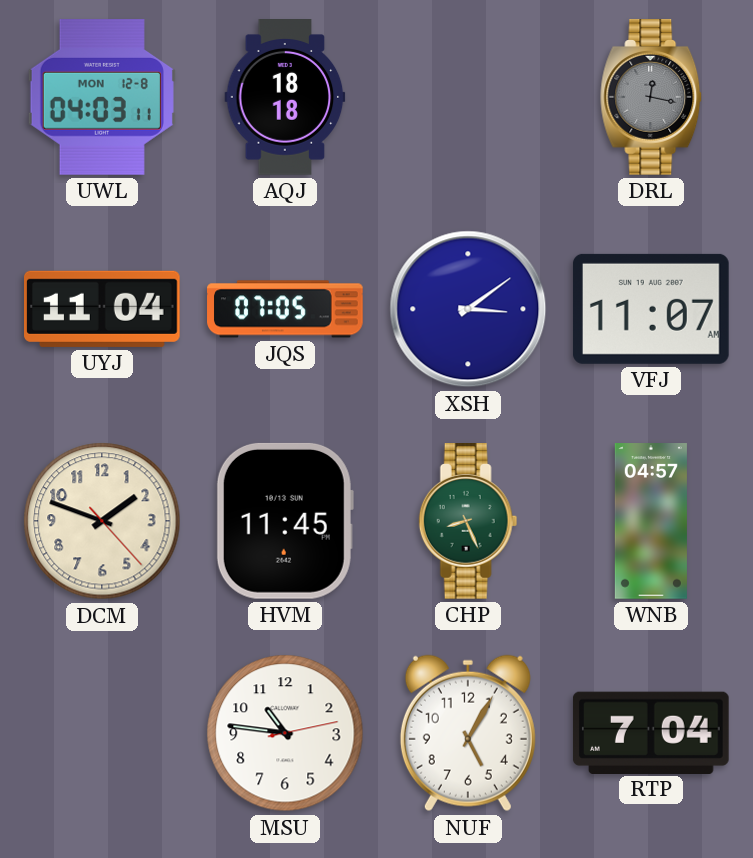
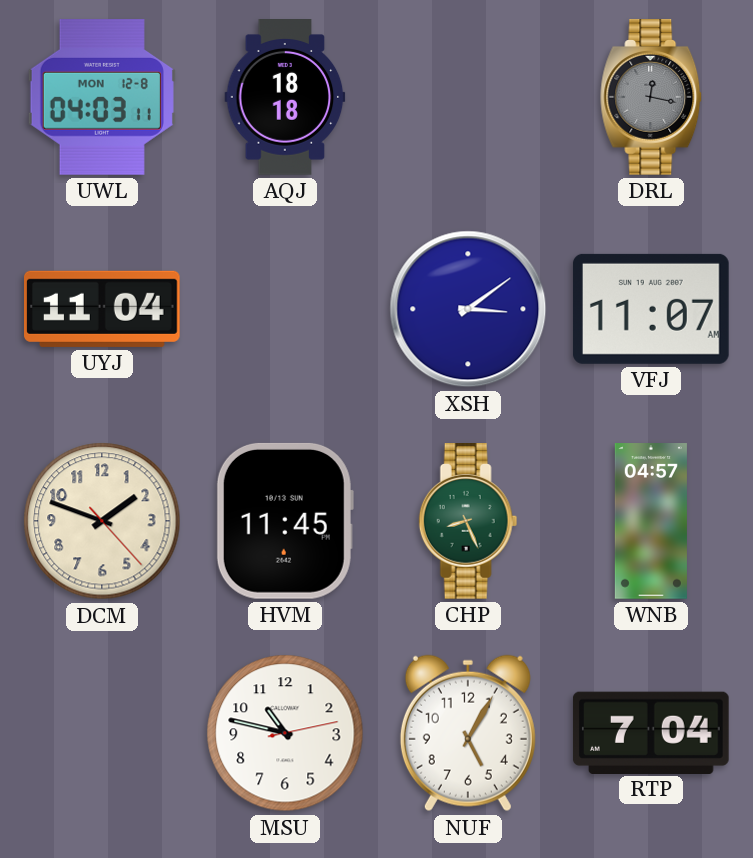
JQS: 07:05 -> none
MSU: 10:46 -> 10:47
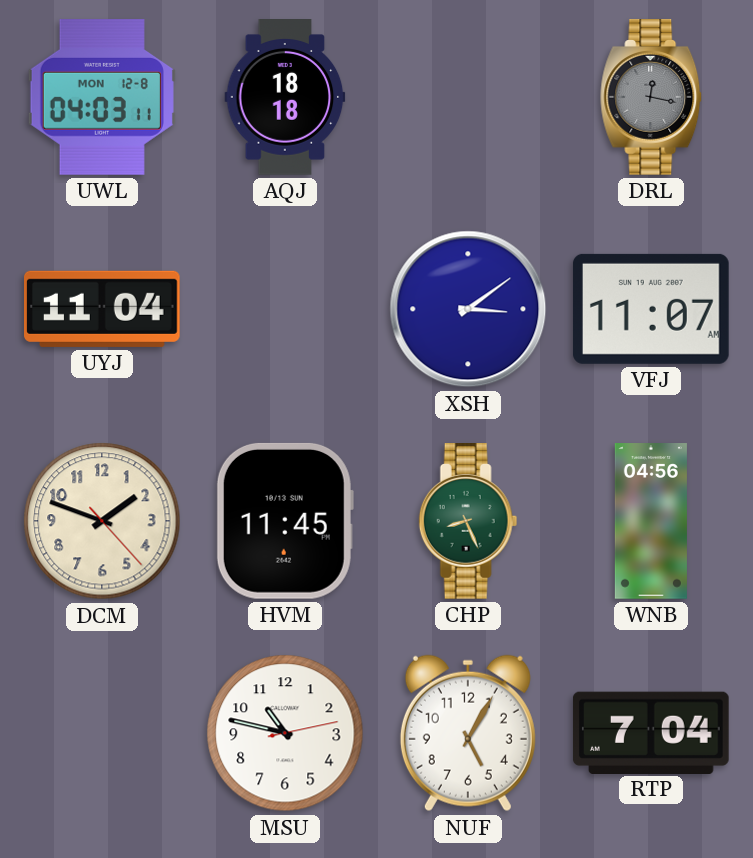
WNB: 04:57 -> 04:56
